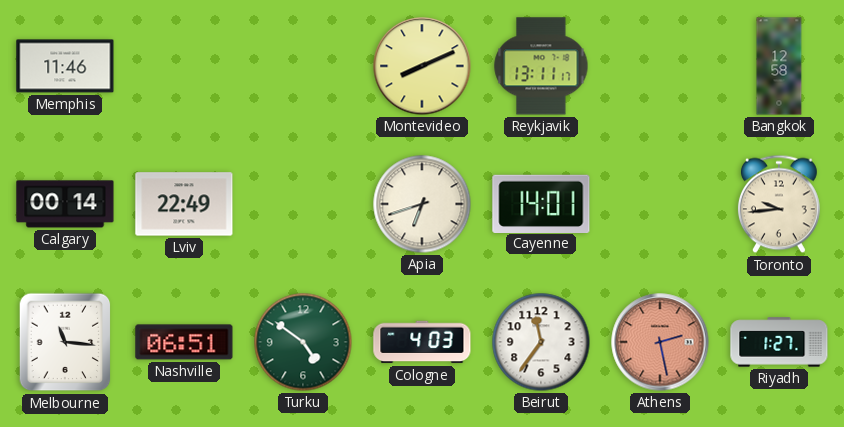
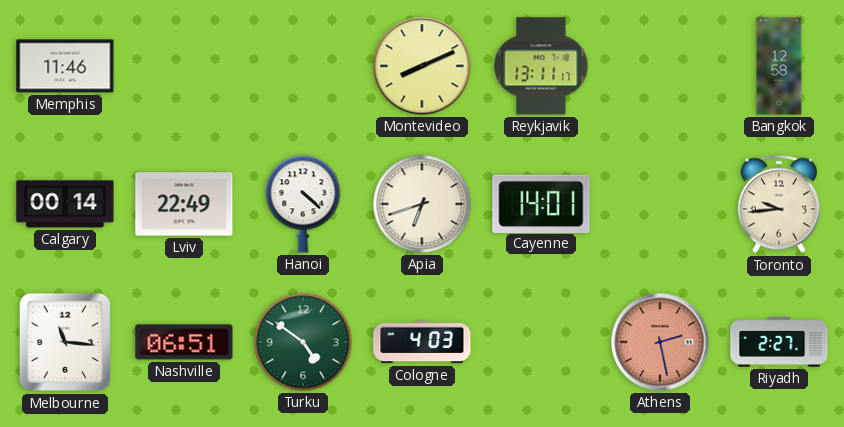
Hanoi: none -> 4:22
Beirut: 11:36 -> none
Riyadh: 1:27 -> 2:27
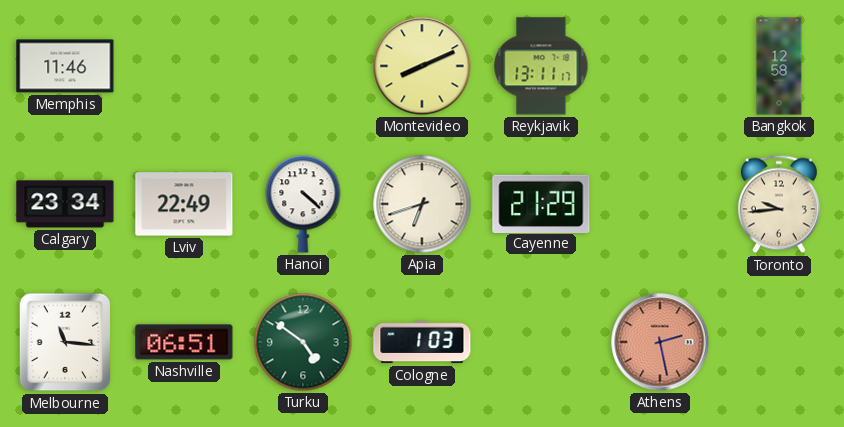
Calgary: 00:14 -> 23:34
Cayenne: 14:01 -> 21:29
Cologne: 4:03 -> 1:03
Riyadh: 2:27 -> none
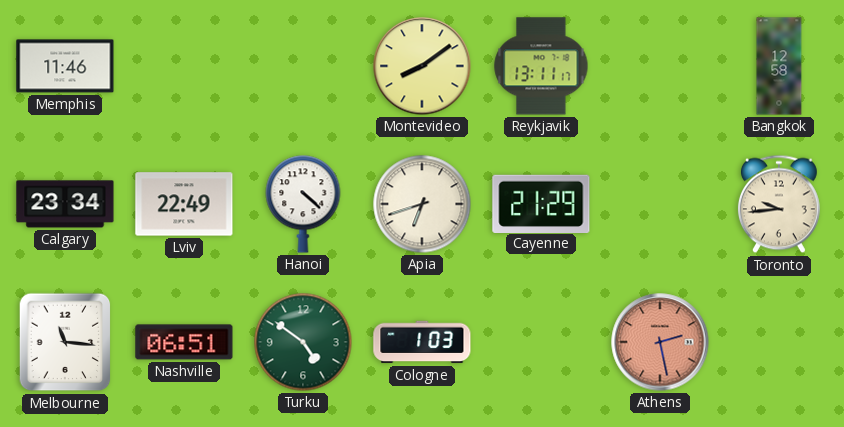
Montevideo: 8:11 -> 8:09
